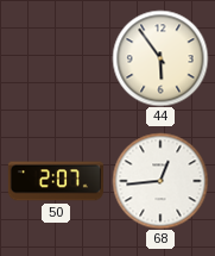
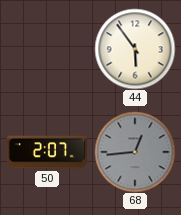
68 dial: white -> grey
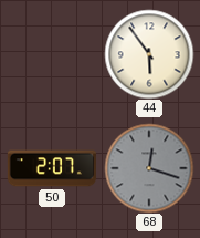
68: 12:44 -> 12:18
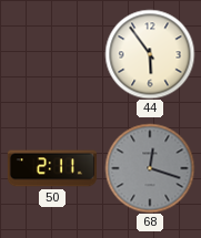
50: 2:07 -> 2:11
